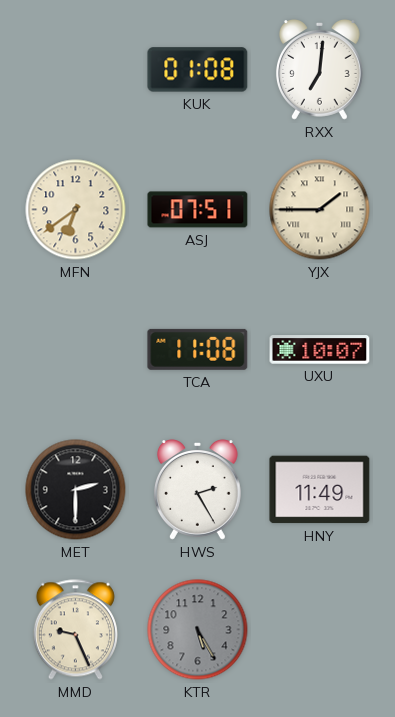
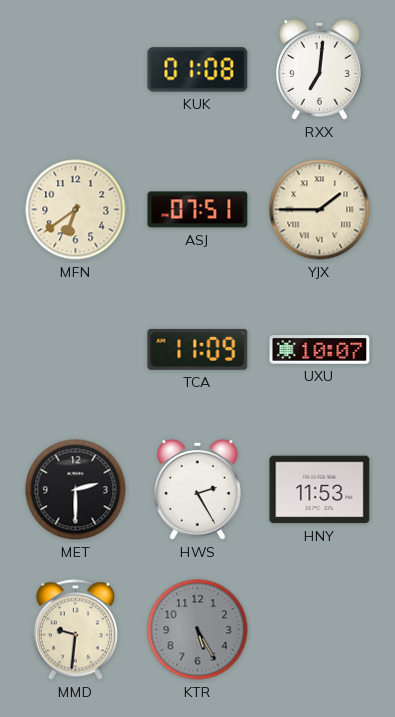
TCA: 11:08 -> 11:09
HNY: 11:49 -> 11:53
MMD: 9:26 -> 9:31
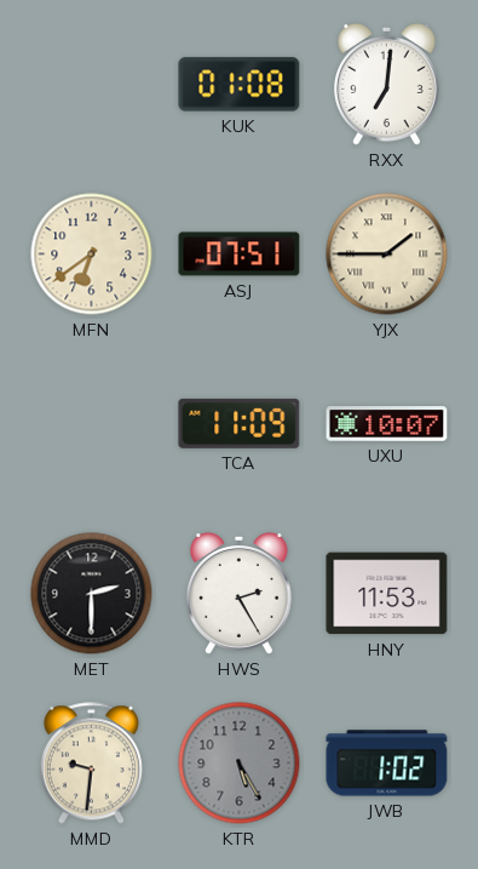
JWB: none -> 1:02
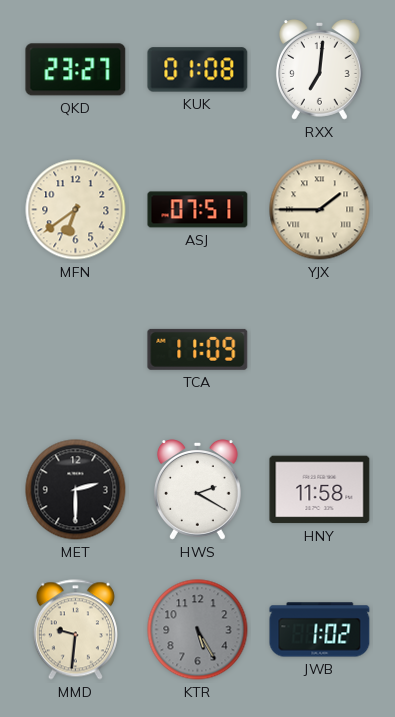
QKD: none -> 23:27
UXU: 10:07 -> none
HWS: 2:25 -> 2:20
HNY: 11:53 -> 11:58
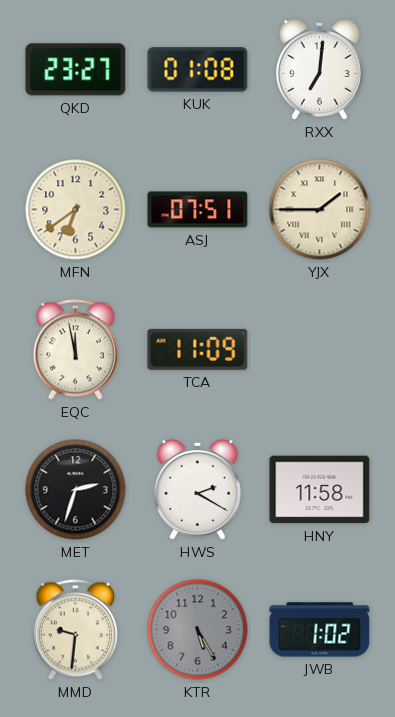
EQC: none -> 11:58
MET: 2:30 -> 2:33
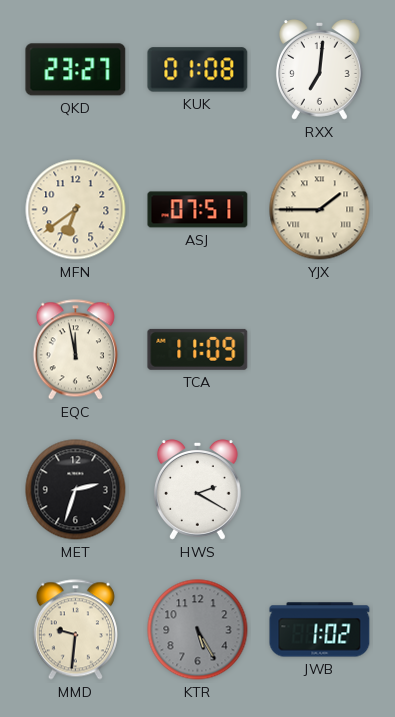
HNY: 11:58 -> none
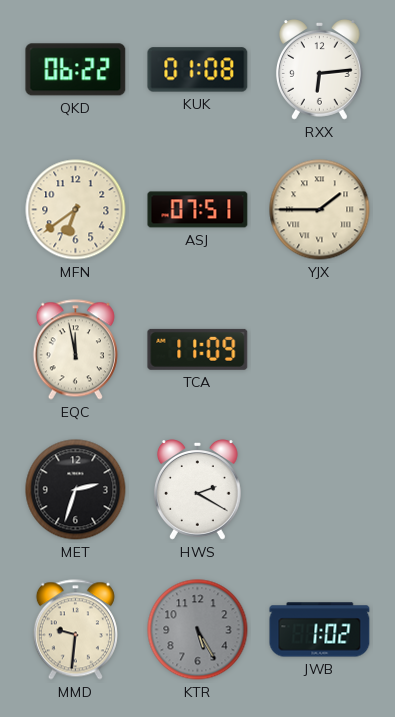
QKD: 23:27 -> 06:22
RXX: 7:01 -> 6:14
